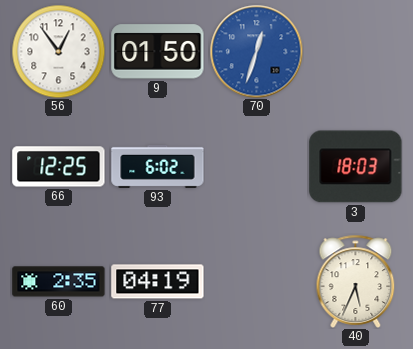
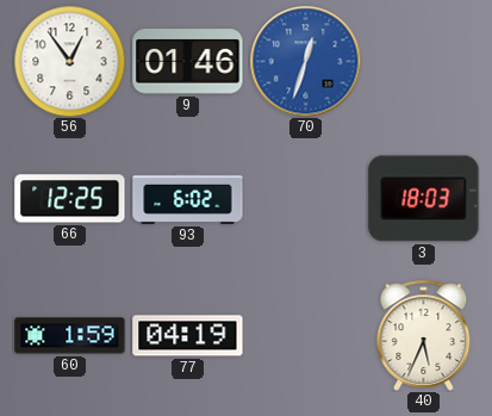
9: 01:50 -> 01:46
60: 2:35 -> 1:59
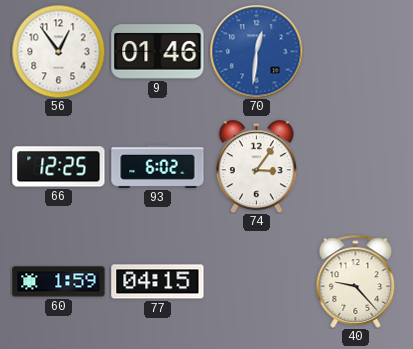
70: 12:33 -> 12:31
74: none -> 3:06
3: 18:03 -> none
77: 04:19 -> 04:15
40: 5:34 -> 9:23
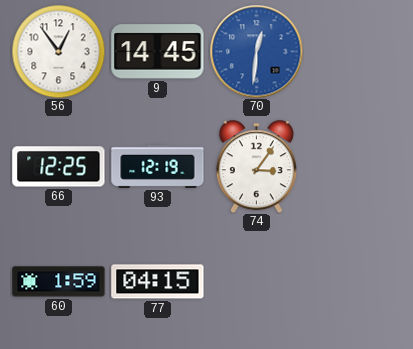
9: 01:46 -> 14:45
93: 6:02 -> 12:19
40: 9:23 -> none
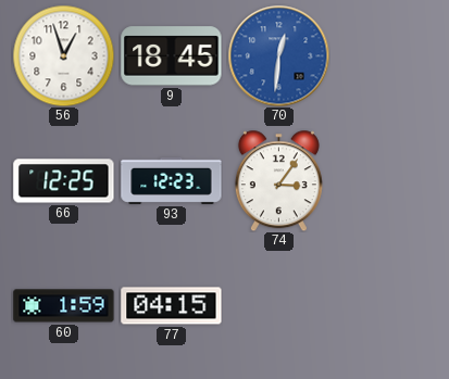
56: 12:54 -> 12:57
9: 14:45 -> 18:45
93: 12:19 -> 12:23
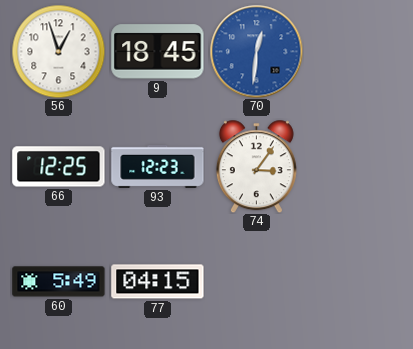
60: 1:59 -> 5:49
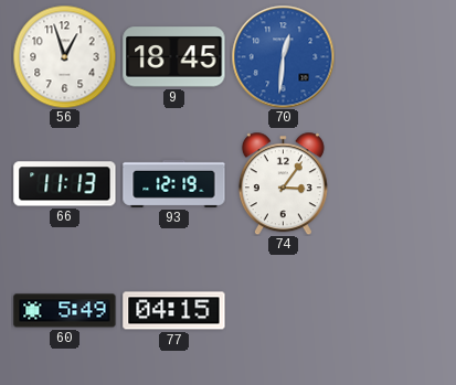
66: 12:25 -> 11:13
93: 12:23 -> 12:19
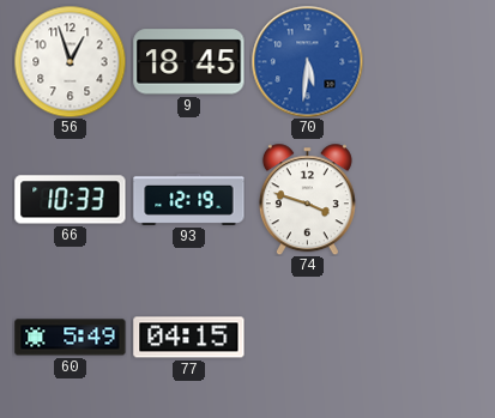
70: 12:31 -> 5:31
66: 11:13 -> 10:33
74: 3:06 -> 3:48
